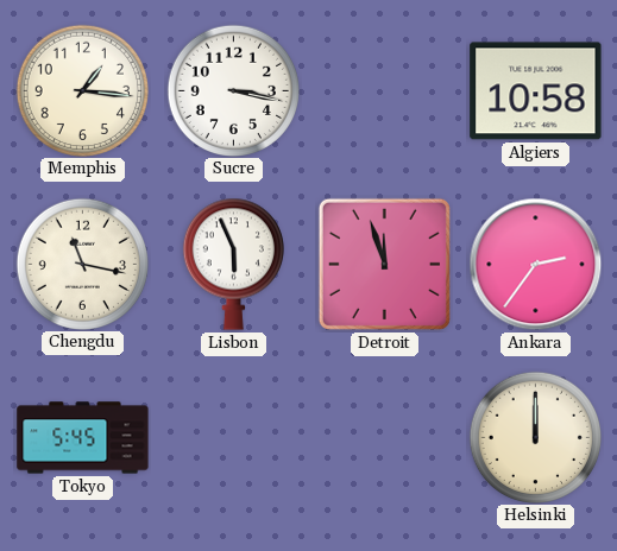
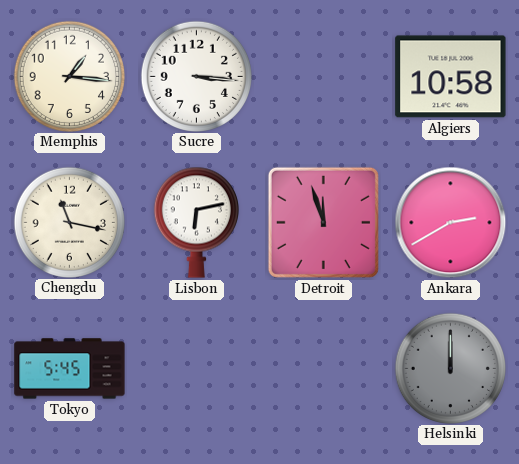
Sucre: 3:17 -> 3:16
Lisbon: 5:56 -> 6:13
Ankara: 2:36 -> 2:40
Helsinki dial: cream -> grey
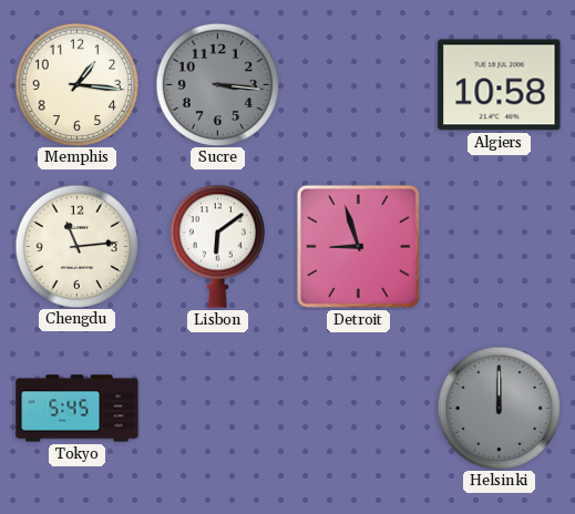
Sucre dial: white -> grey
Chengdu: 11:17 -> 11:14
Lisbon: 6:13 -> 6:09
Detroit: 11:57 -> 8:57
Ankara: 2:40 -> none
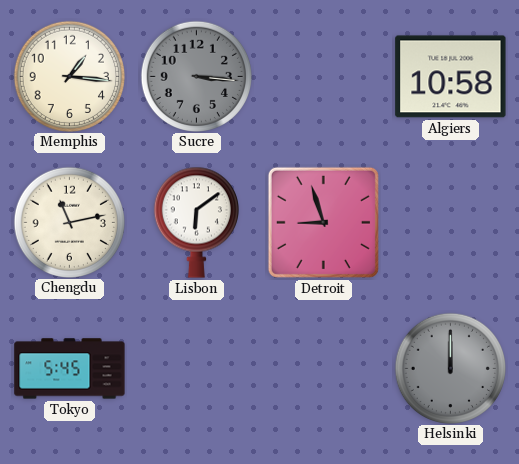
Chengdu: 11:14 -> 11:13
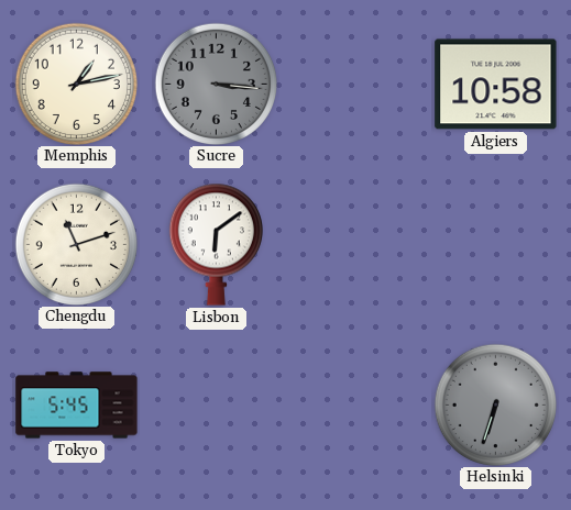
Memphis: 1:16 -> 1:13
Chengdu: 11:13 -> 11:12
Detroit: 8:57 -> none
Helsinki: 12:00 -> 6:33
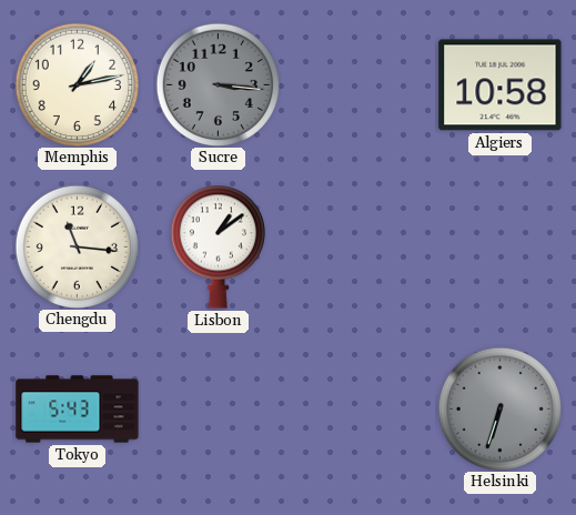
Chengdu: 11:12 -> 11:16
Lisbon: 6:09 -> 1:09
Tokyo: 5:45 -> 5:43
